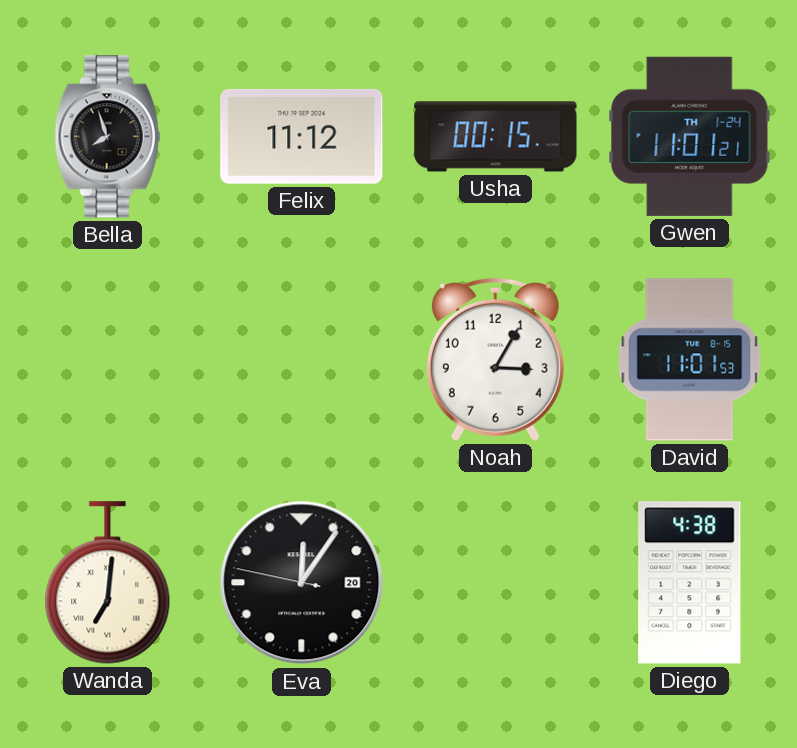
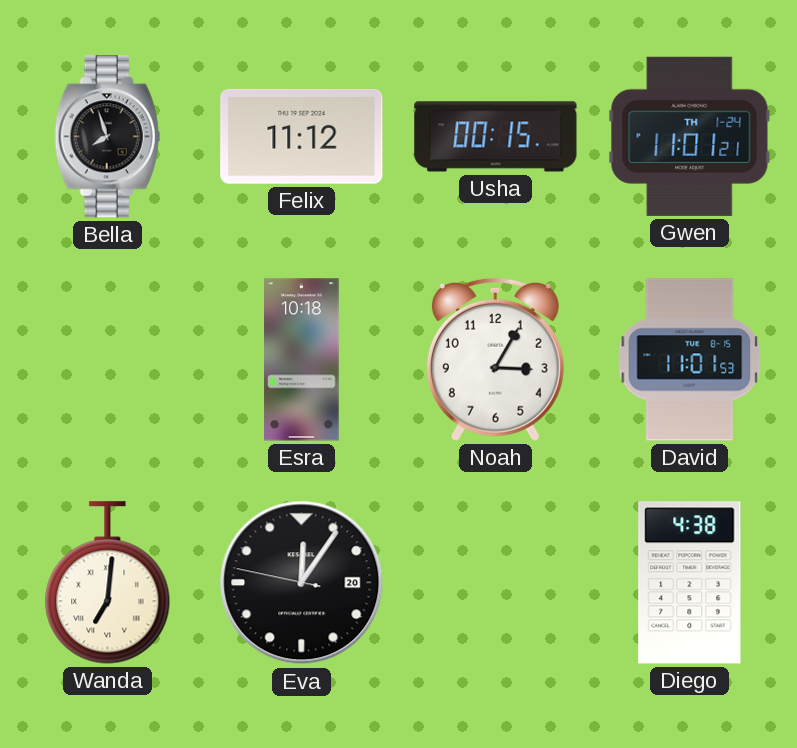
Esra: none -> 10:18
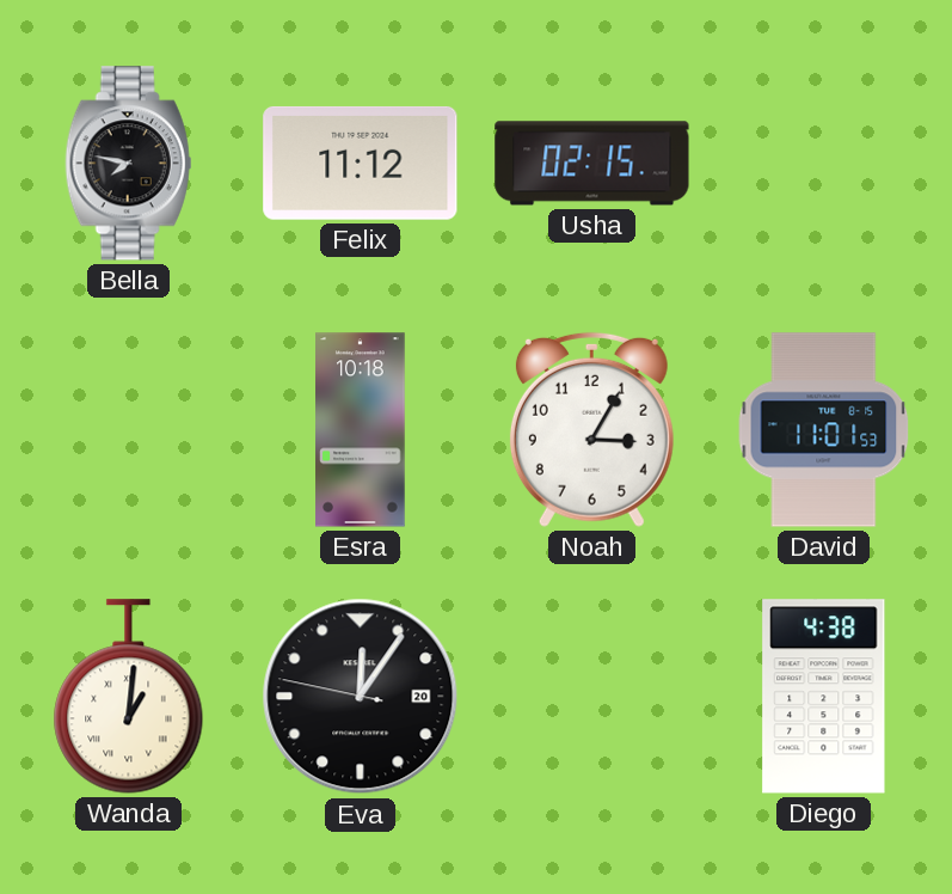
Bella: 7:57 -> 7:47
Usha: 00:15 -> 02:15
Gwen: 11:01 -> none
Wanda: 7:01 -> 1:01
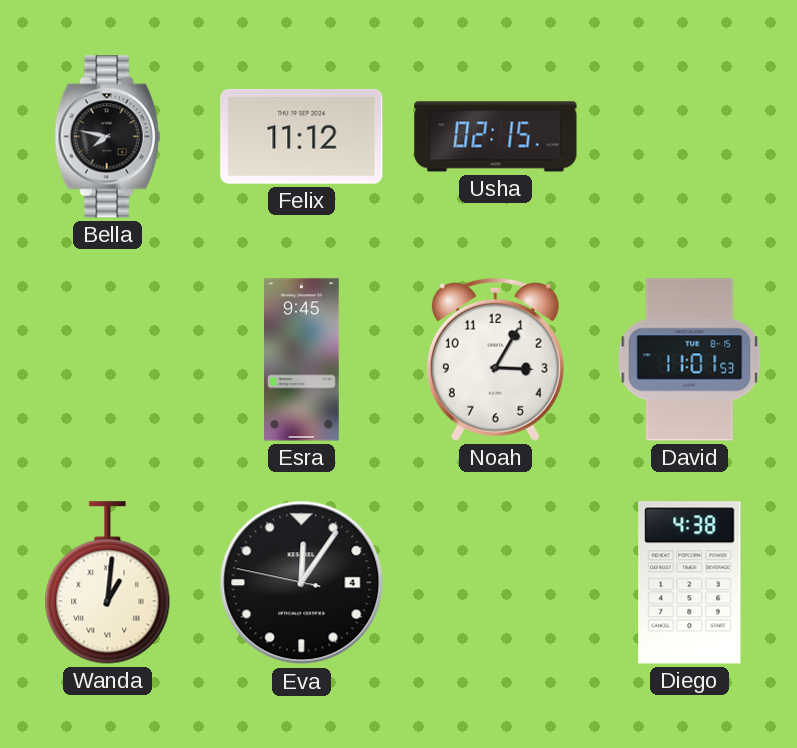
Esra: 10:18 -> 9:45
Eva date: 20 -> 4
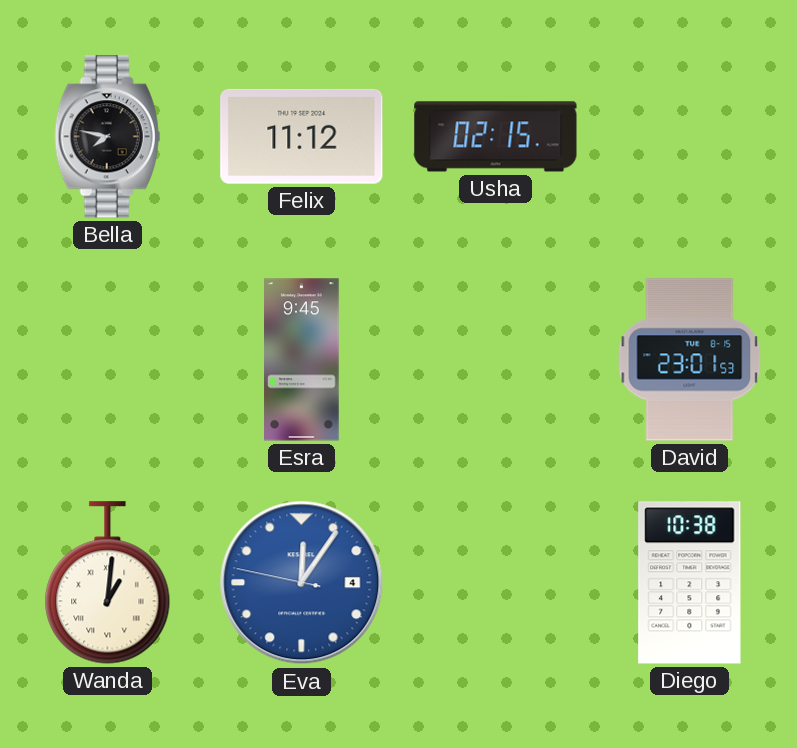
Noah: 3:05 -> none
David: 11:01 -> 23:01
Eva dial: black -> blue
Diego: 4:38 -> 10:38
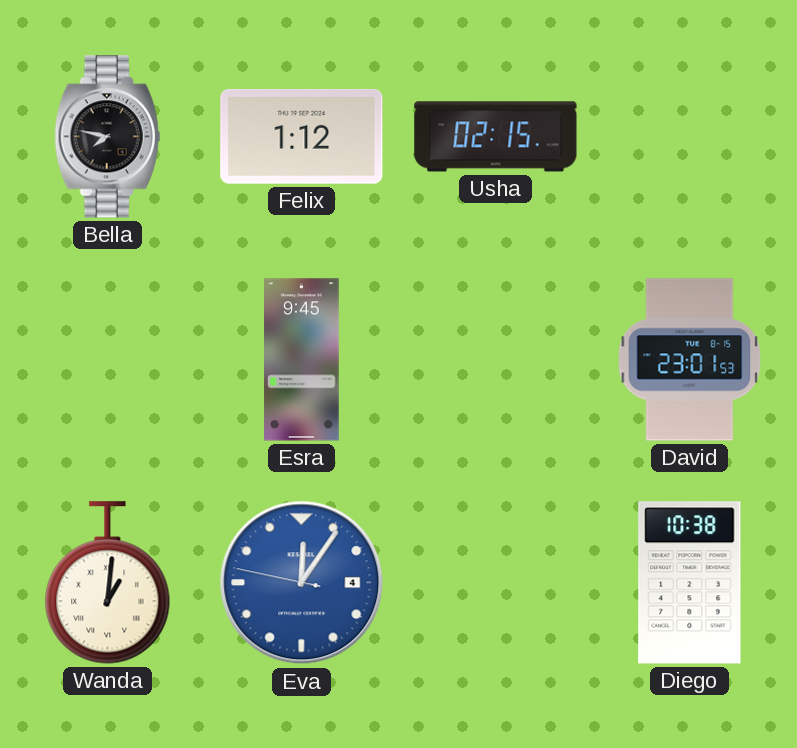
Felix: 11:12 -> 1:12
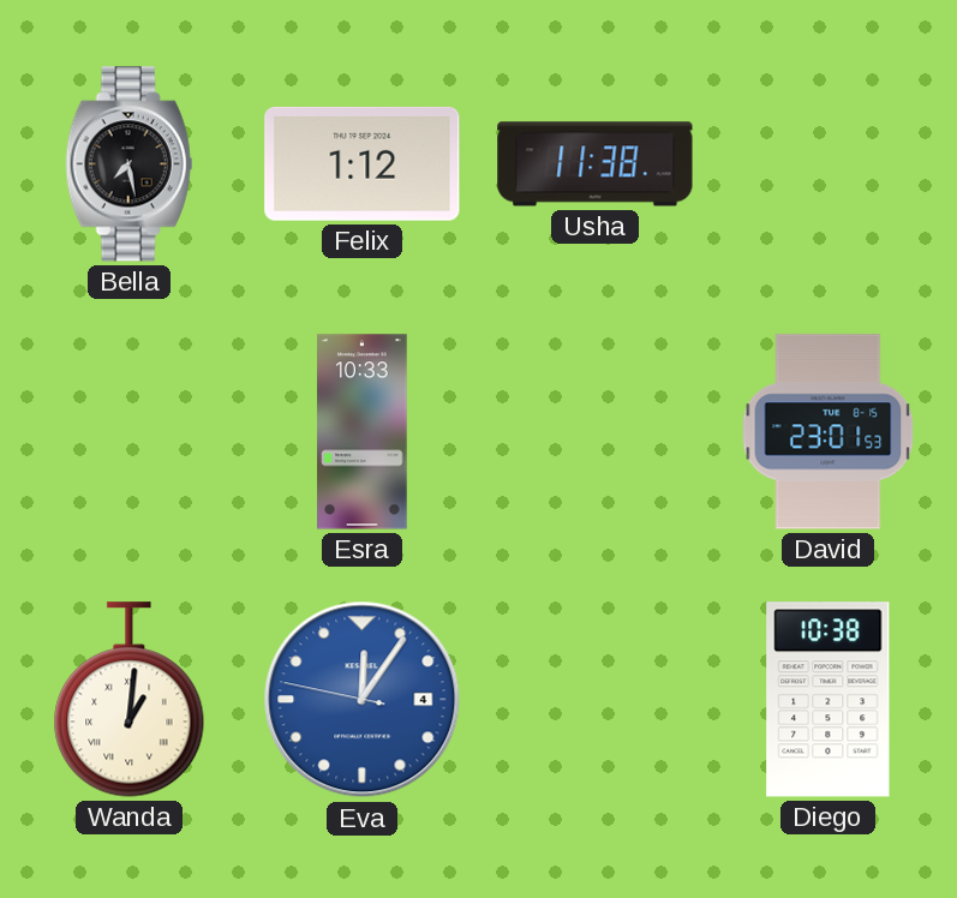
Bella: 7:47 -> 7:28
Usha: 02:15 -> 11:38
Esra: 9:45 -> 10:33
